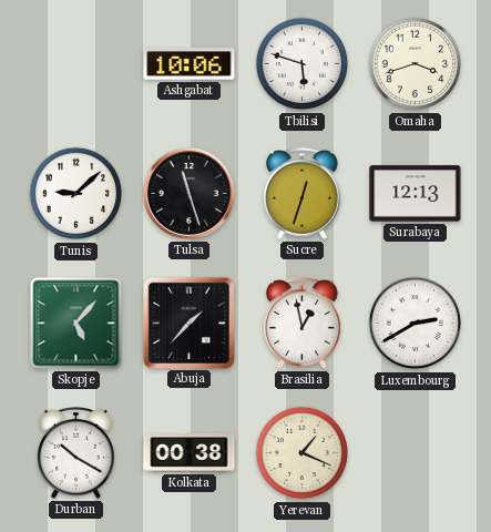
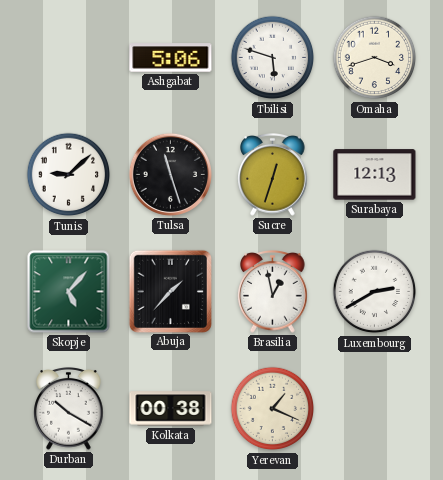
Ashgabat: 10:06 -> 5:06
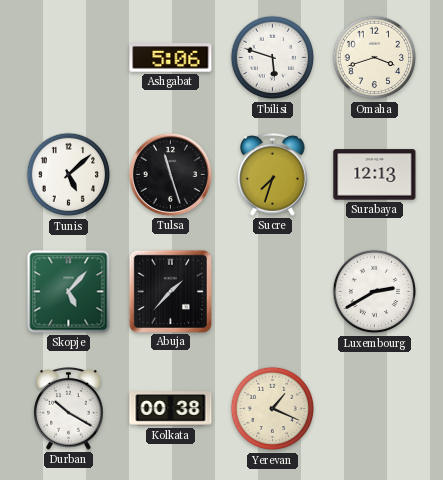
Tunis: 9:08 -> 5:08
Sucre: 12:33 -> 7:33
Brasilia: 12:58 -> none
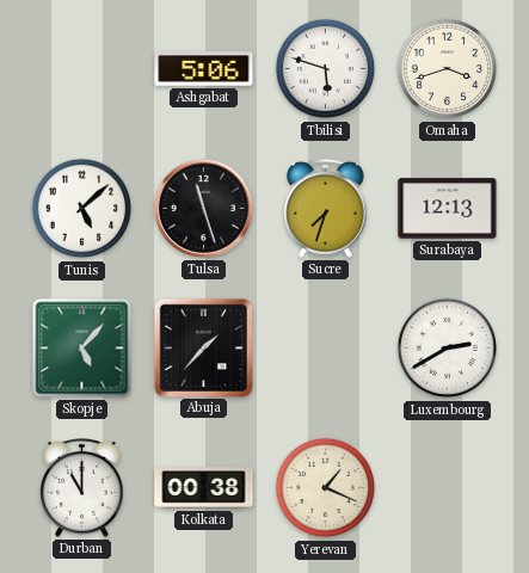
Durban: 10:20 -> 11:00
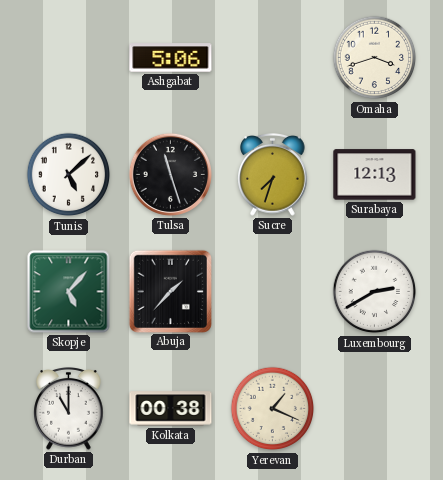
Tbilisi: 5:48 -> none
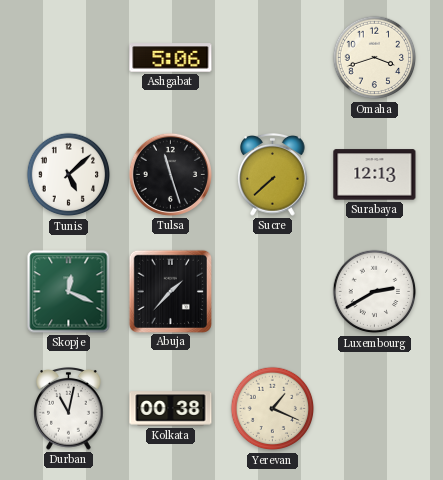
Sucre: 7:33 -> 7:38
Skopje: 5:07 -> 12:19
Durban: 11:00 -> 11:02
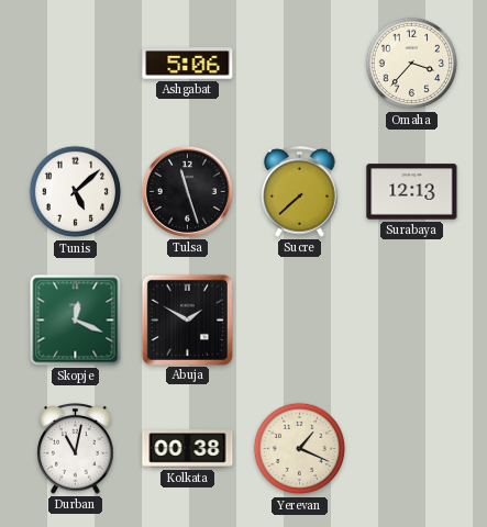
Omaha: 3:42 -> 3:37
Abuja: 1:37 -> 1:50
Luxembourg: 2:40 -> none
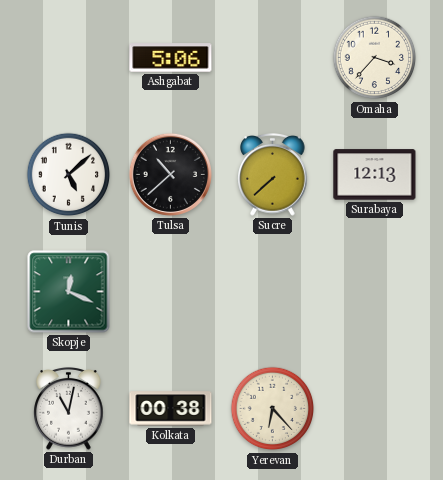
Tulsa: 11:27 -> 10:38
Abuja: 1:50 -> none
Yerevan: 1:19 -> 6:23
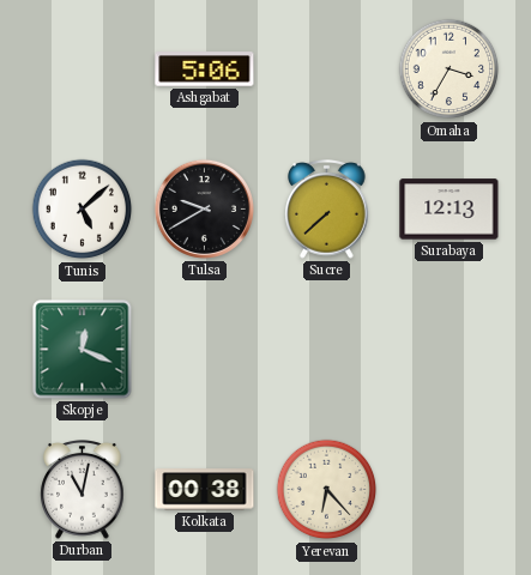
Omaha: 3:37 -> 3:35
Tulsa: 10:38 -> 9:40
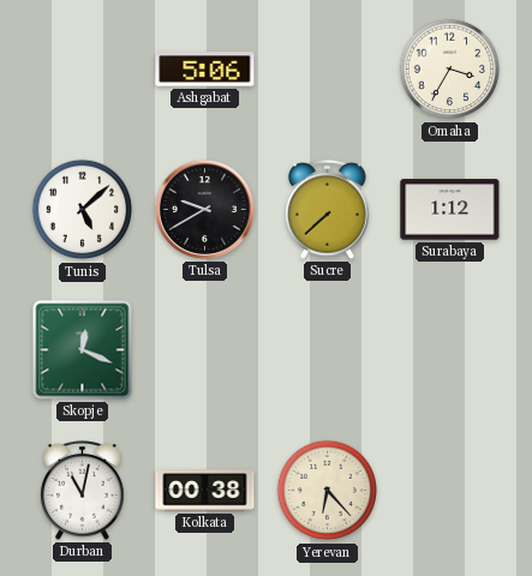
Surabaya: 12:13 -> 1:12
